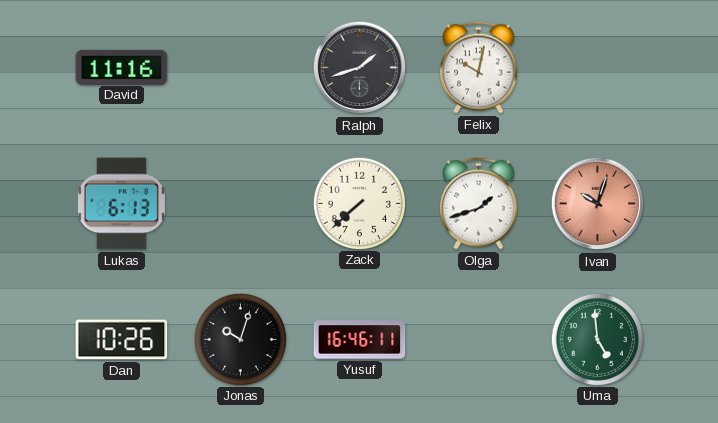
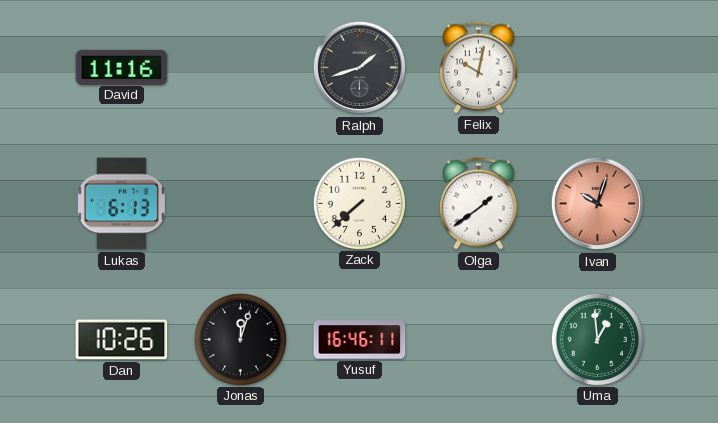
Olga: 1:42 -> 1:39
Jonas: 10:03 -> 12:03
Uma: 4:59 -> 12:59
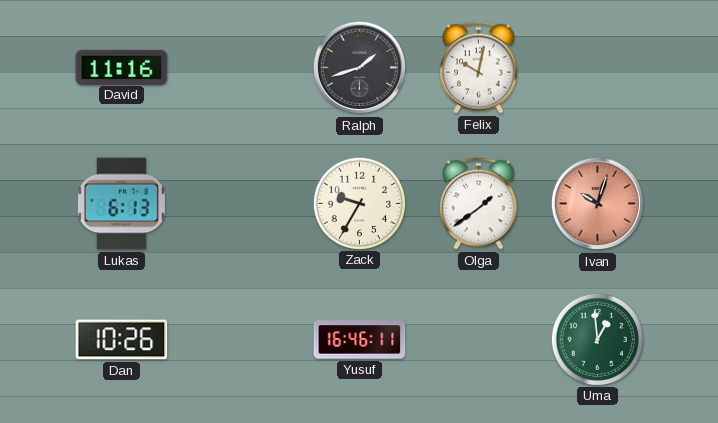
Zack: 7:38 -> 9:35
Jonas: 12:03 -> none
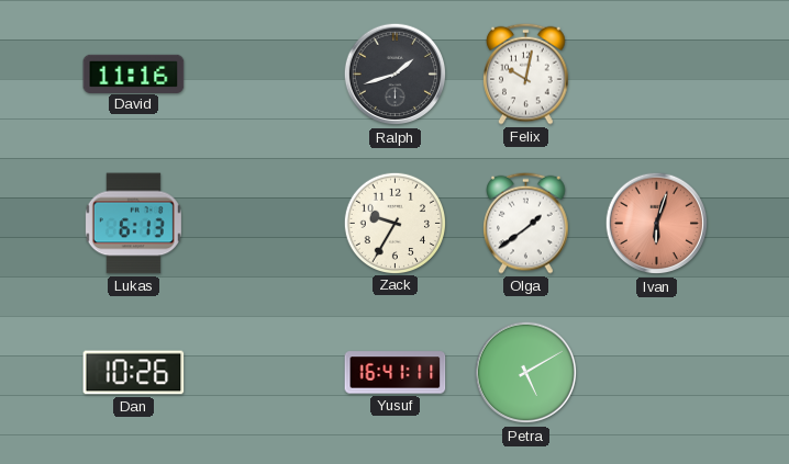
Ivan: 10:03 -> 6:03
Yusuf: 16:46 -> 16:41
Petra: none -> 5:10
Uma: 12:59 -> none
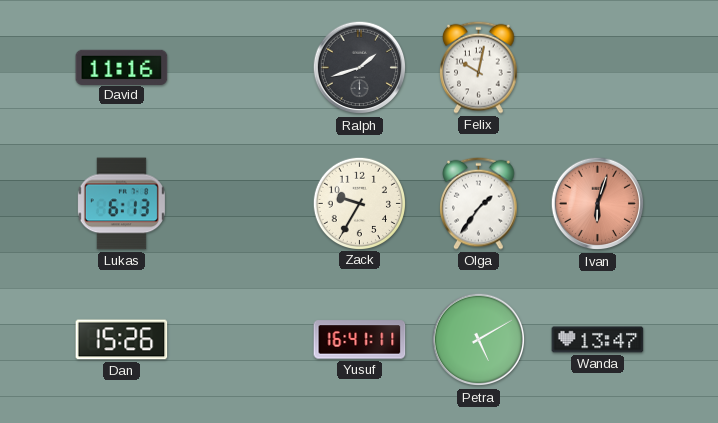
Olga: 1:39 -> 1:36
Dan: 10:26 -> 15:26
Wanda: none -> 13:47
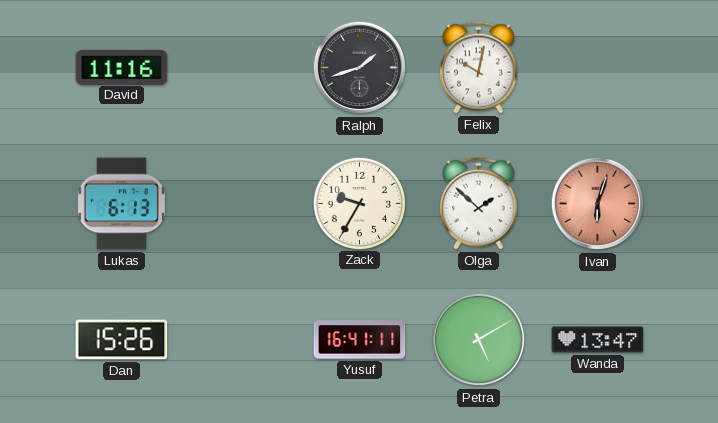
Olga: 1:36 -> 1:52
